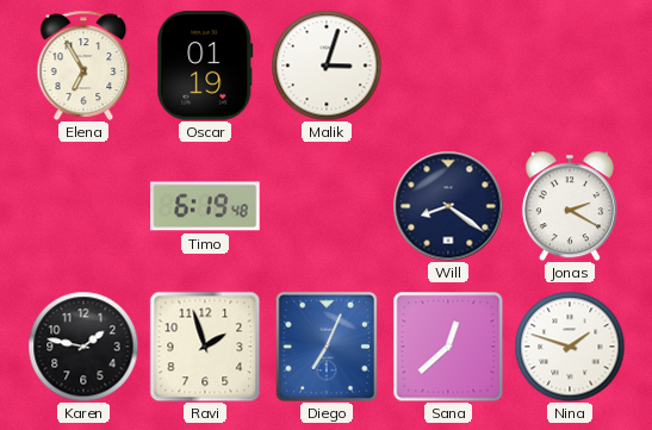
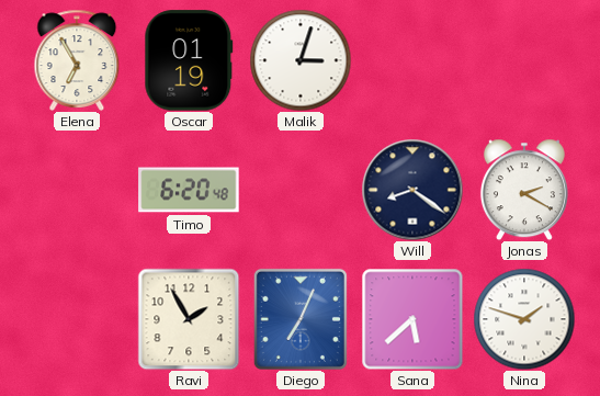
Timo: 6:19 -> 6:20
Karen: 1:47 -> none
Ravi: 1:57 -> 1:55
Sana: 12:38 -> 5:38
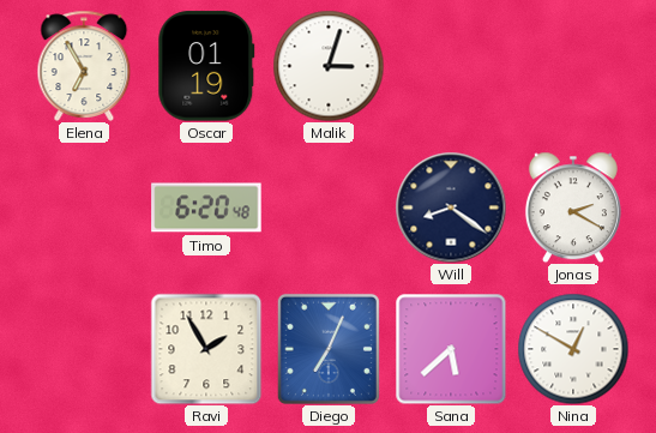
Nina: 1:48 -> 12:50
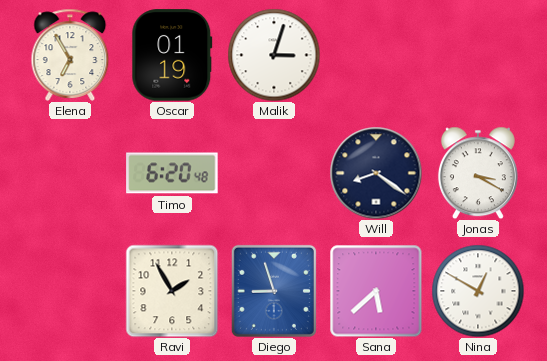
Jonas: 2:20 -> 3:20
Diego: 7:04 -> 8:57
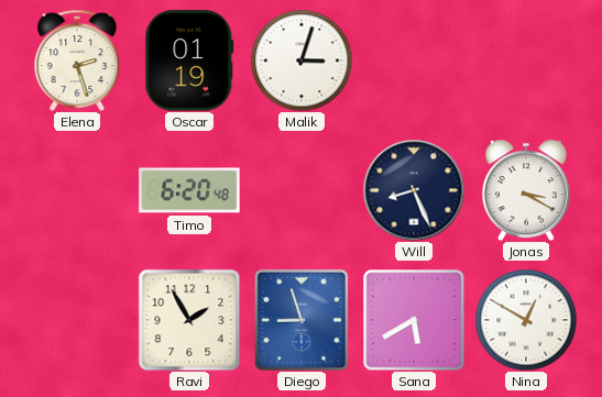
Elena: 6:55 -> 2:27
Will: 8:21 -> 8:26
Sana: 5:38 -> 5:40
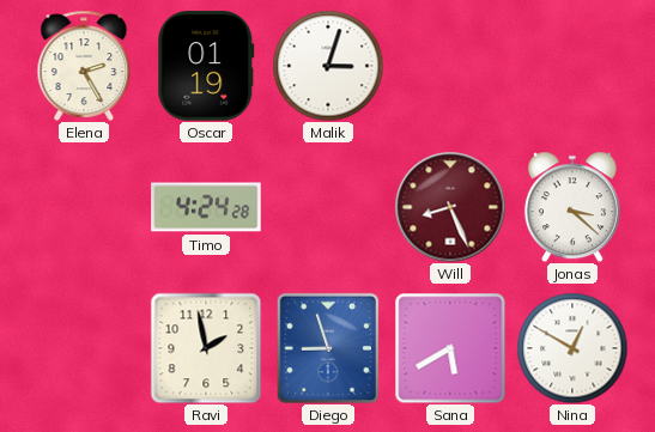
Elena: 2:27 -> 2:25
Timo: 6:20 -> 4:24
Will dial: navy -> burgundy
Jonas: 3:20 -> 3:22
Ravi: 1:55 -> 1:58
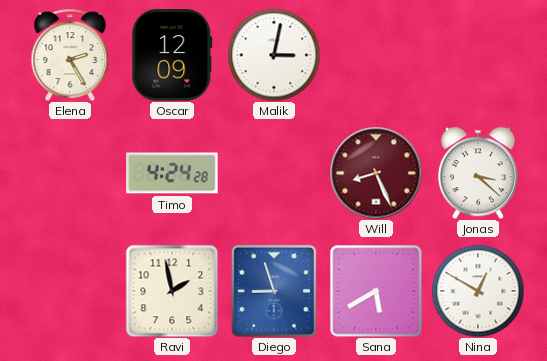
Oscar: 01:19 -> 12:09
Malik: 3:03 -> 3:02
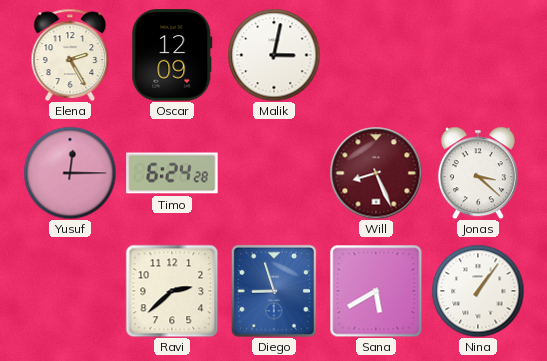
Yusuf: none -> 12:15
Timo: 4:24 -> 6:24
Ravi: 1:58 -> 2:38
Nina: 12:50 -> 1:06
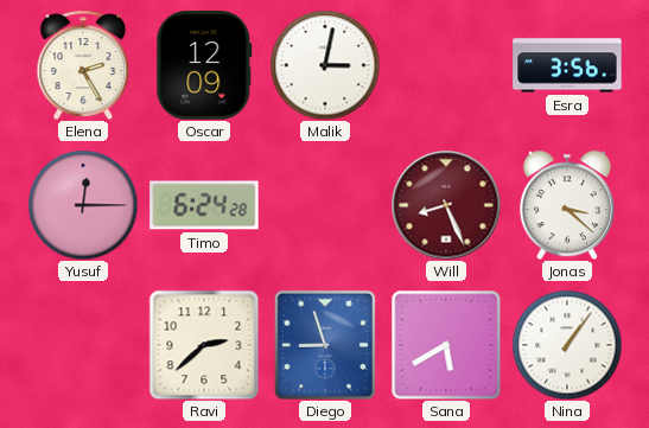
Esra: none -> 3:56
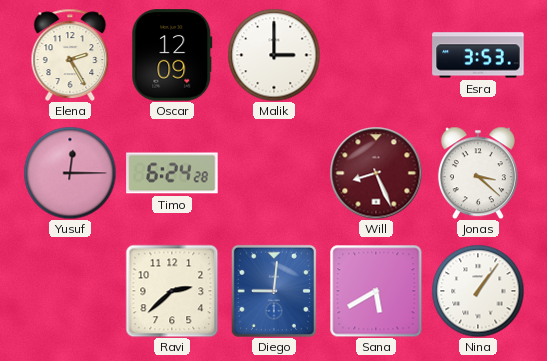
Malik: 3:02 -> 3:00
Esra: 3:56 -> 3:53
Diego: 8:57 -> 9:01
